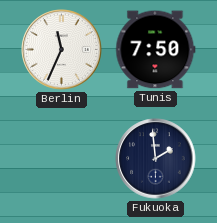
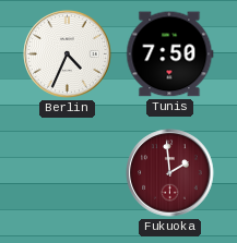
Berlin: 11:34 -> 4:34
Fukuoka dial: navy -> burgundy
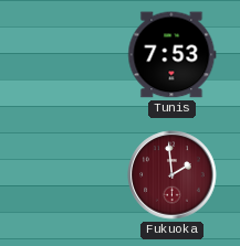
Berlin: 4:34 -> none
Tunis: 7:50 -> 7:53
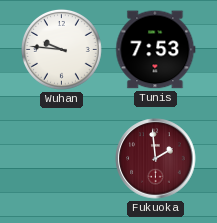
Wuhan: none -> 9:46
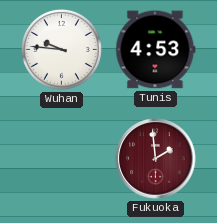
Tunis: 7:53 -> 4:53
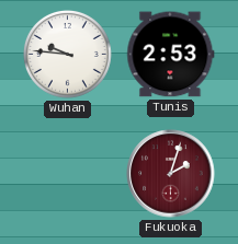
Tunis: 4:53 -> 2:53
Fukuoka: 1:59 -> 2:03
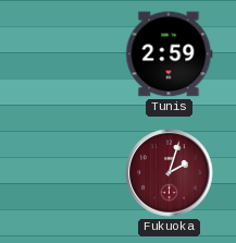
Wuhan: 9:46 -> none
Tunis: 2:53 -> 2:59
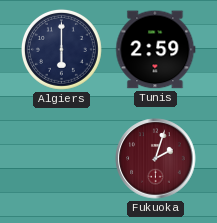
Algiers: none -> 6:00
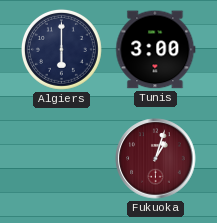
Tunis: 2:59 -> 3:00
Fukuoka: 2:03 -> 1:03
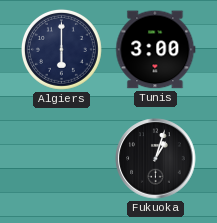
Fukuoka dial: burgundy -> black
